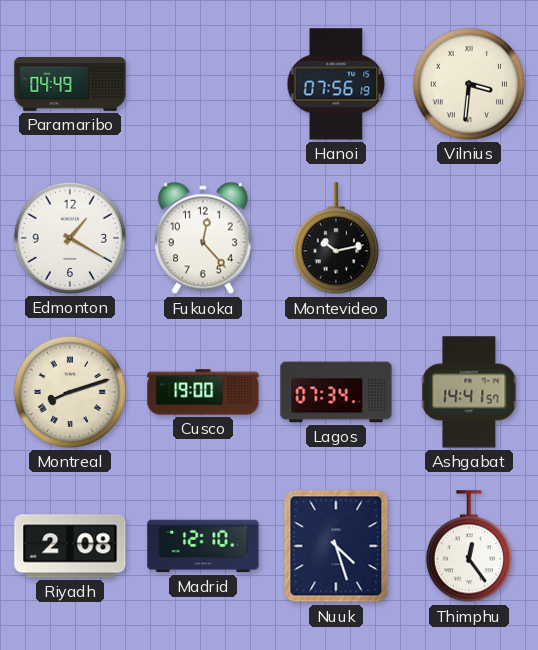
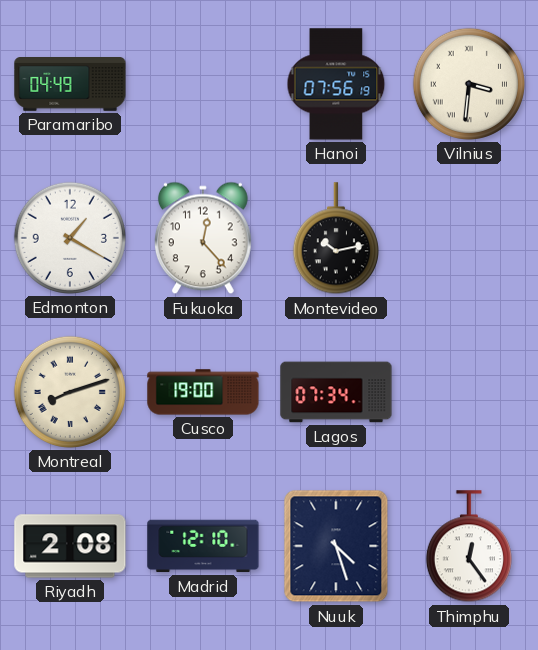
Ashgabat: 14:41 -> none
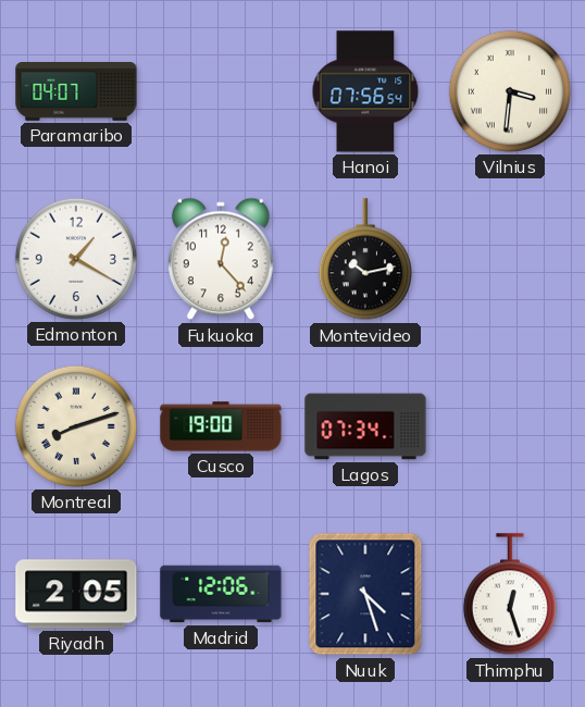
Paramaribo: 04:49 -> 04:07
Hanoi: 07:56:19 -> 07:56:54
Riyadh: 2:08 -> 2:05
Madrid: 12:10 -> 12:06
Thimphu: 12:24 -> 12:27
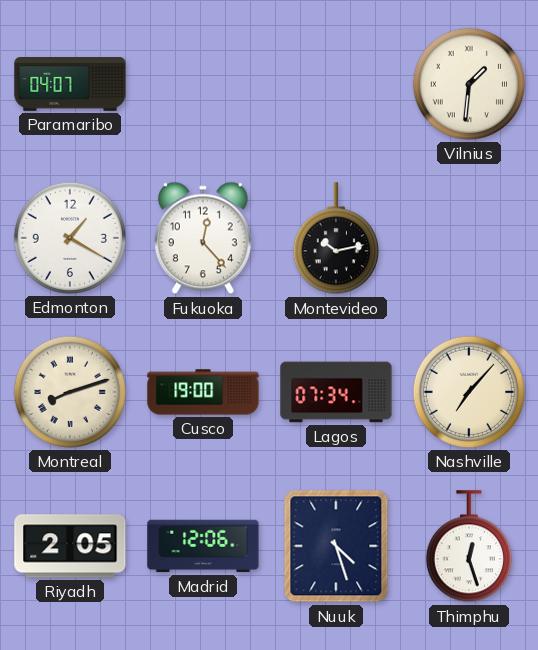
Hanoi: 07:56 -> none
Vilnius: 3:31 -> 1:31
Nashville: none -> 7:07
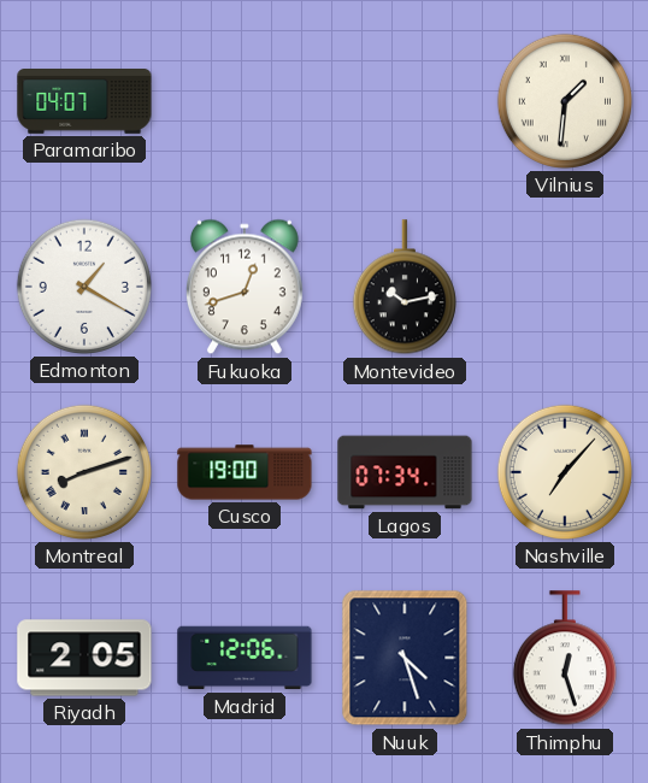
Fukuoka: 12:23 -> 12:42
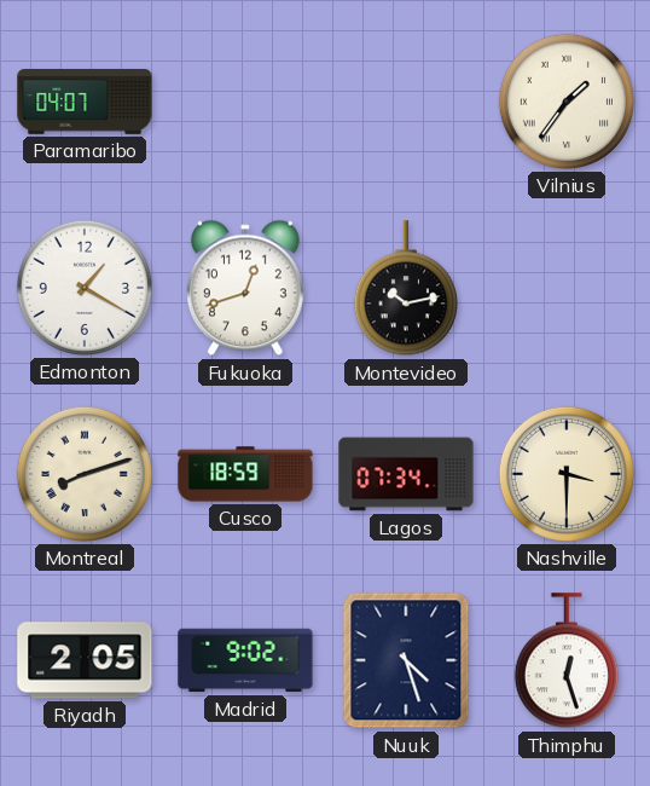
Vilnius: 1:31 -> 1:36
Cusco: 19:00 -> 18:59
Nashville: 7:07 -> 3:30
Madrid: 12:06 -> 9:02
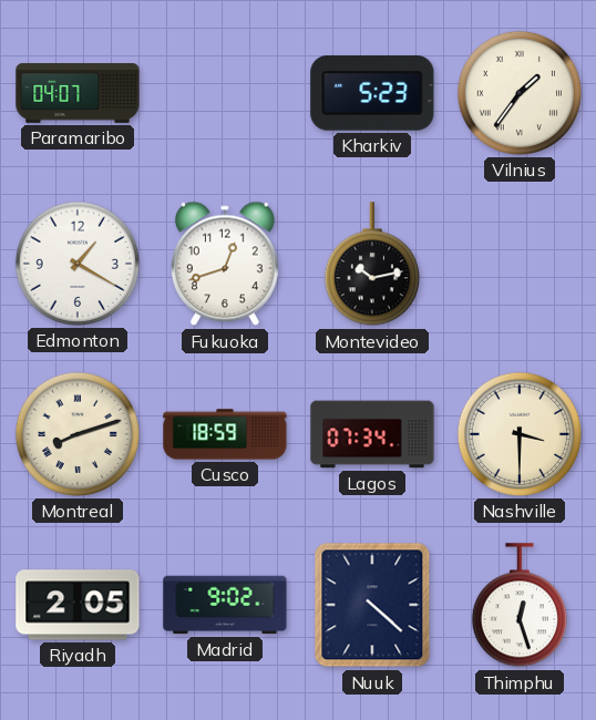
Kharkiv: none -> 5:23
Nuuk: 4:27 -> 4:22
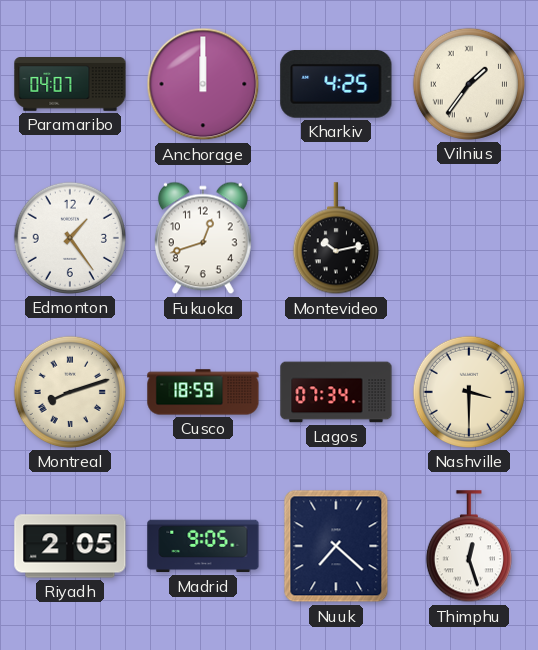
Anchorage: none -> 12:00
Kharkiv: 5:23 -> 4:25
Edmonton: 1:20 -> 1:24
Madrid: 9:02 -> 9:05
Nuuk: 4:22 -> 7:22
